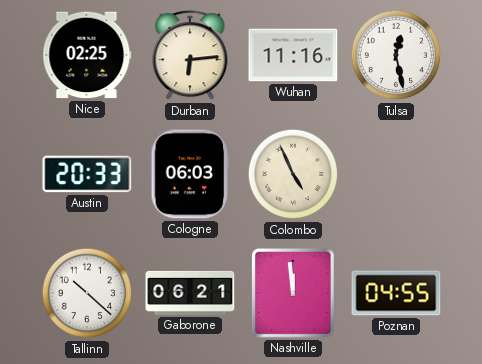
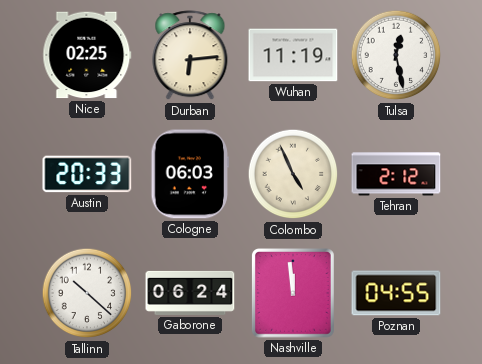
Wuhan: 11:16 -> 11:19
Tehran: none -> 2:12
Gaborone: 06:21 -> 06:24
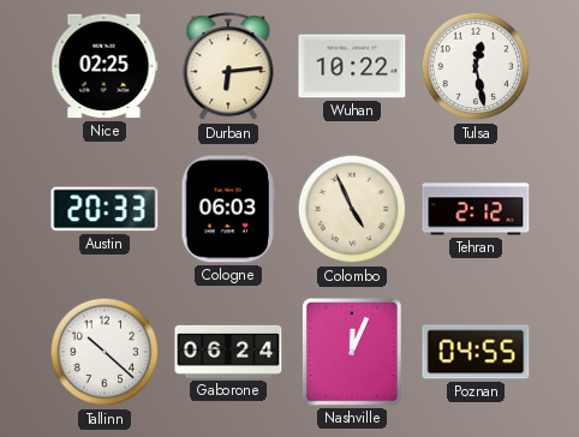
Wuhan: 11:19 -> 10:22
Nashville: 11:59 -> 12:04
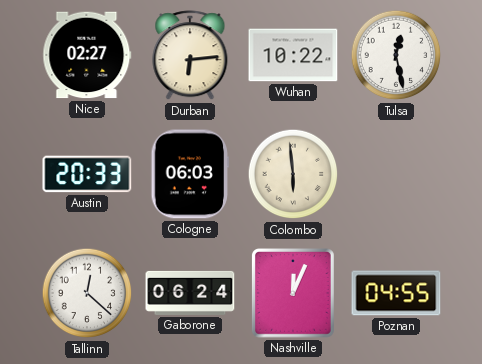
Nice: 02:25 -> 02:27
Colombo: 4:56 -> 5:59
Tehran: 2:12 -> none
Tallinn: 10:22 -> 12:22
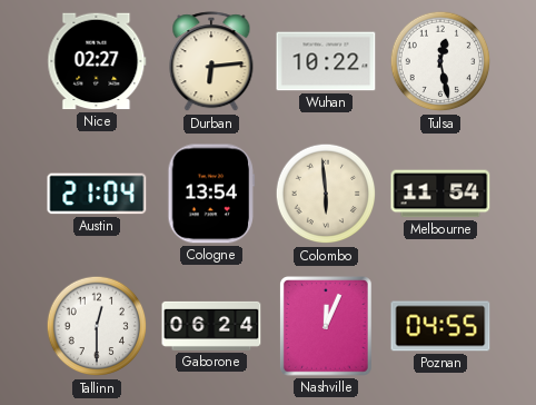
Austin: 20:33 -> 21:04
Cologne: 06:03 -> 13:54
Melbourne: none -> 11:54
Tallinn: 12:22 -> 12:30
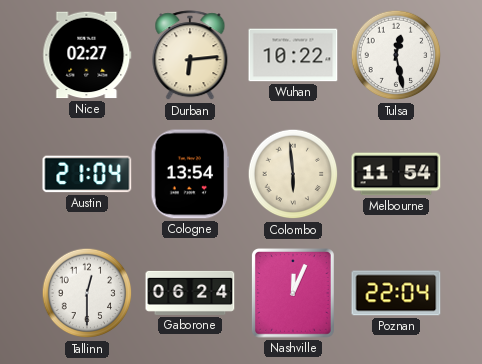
Poznan: 04:55 -> 22:04
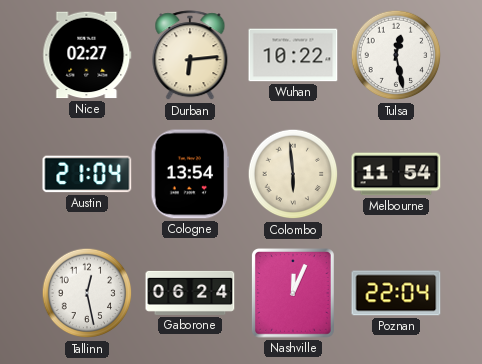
Tallinn: 12:30 -> 12:28
